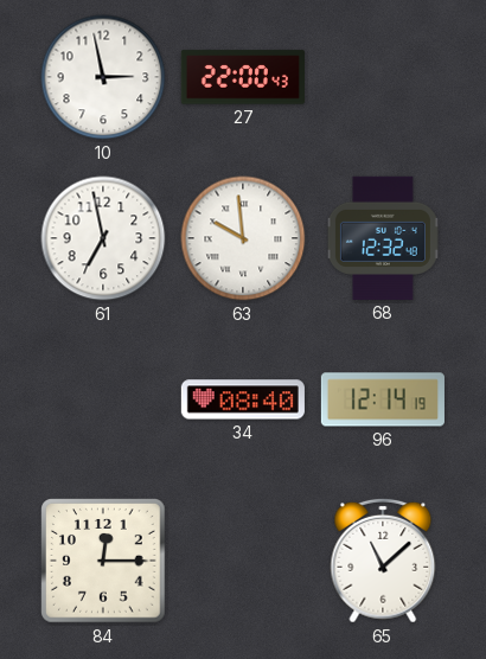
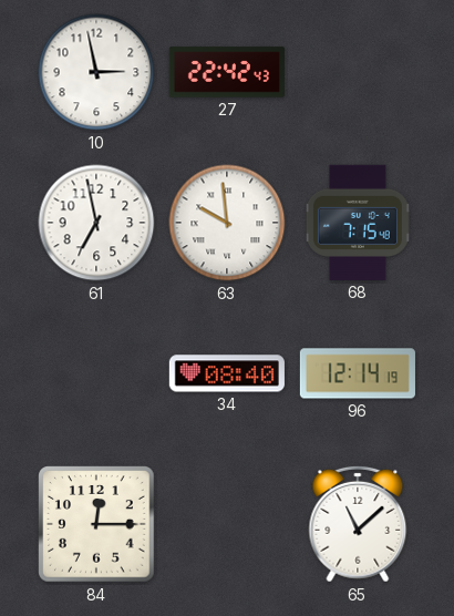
27: 22:00 -> 22:42
68: 12:32 -> 7:15
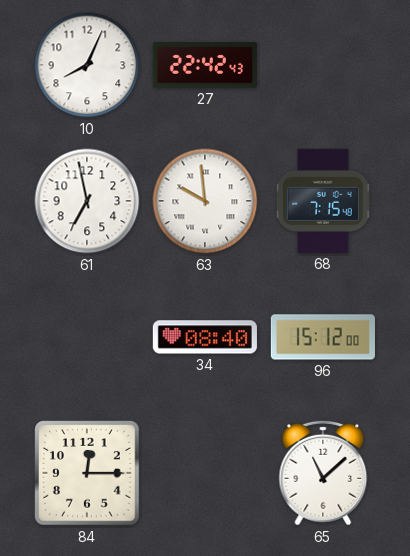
10: 2:58 -> 8:04
96: 12:14 -> 15:12
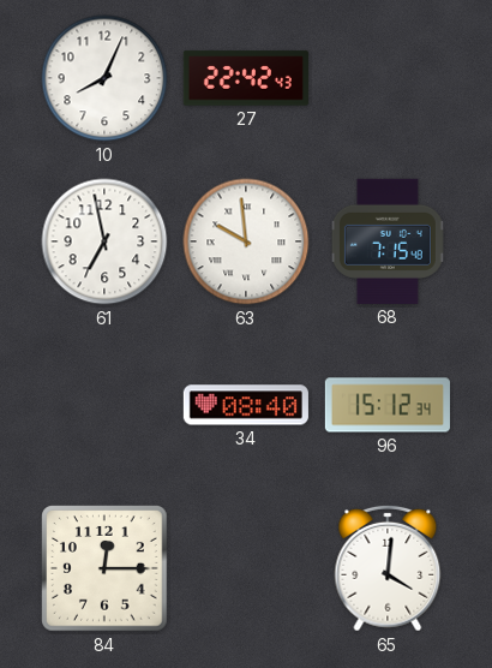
96: 15:12:00 -> 15:12:34
65: 11:08 -> 4:01
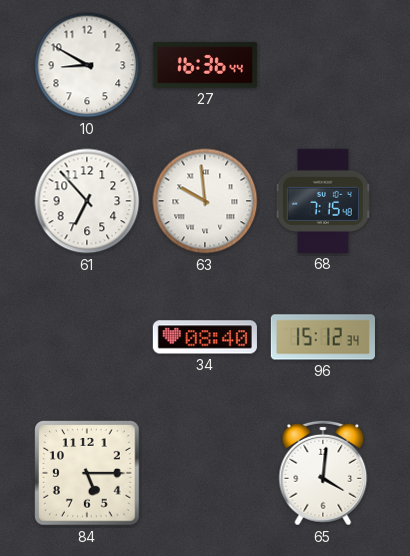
10: 8:04 -> 8:50
27: 22:42 -> 16:36
61: 6:58 -> 6:53
84: 12:15 -> 5:15
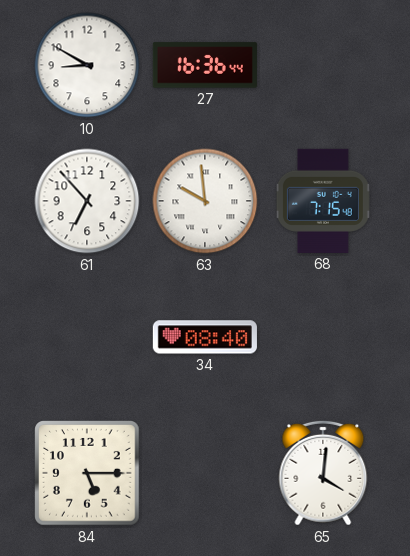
96: 15:12 -> none
